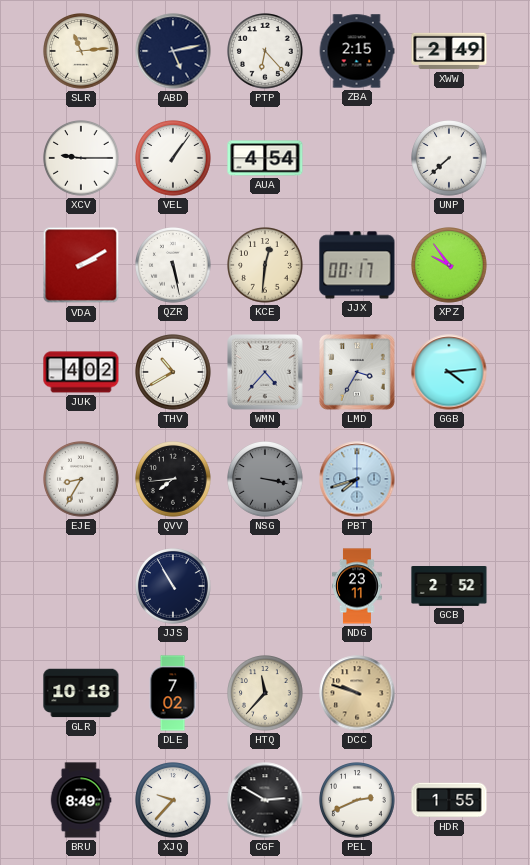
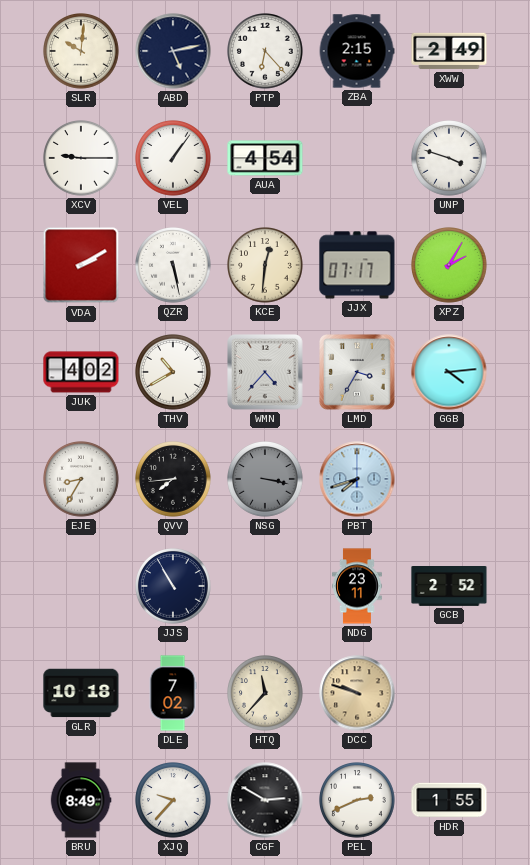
SLR: 11:14 -> 10:01
UNP: 7:38 -> 3:48
JJX: 00:17 -> 07:17
XPZ: 9:54 -> 2:05
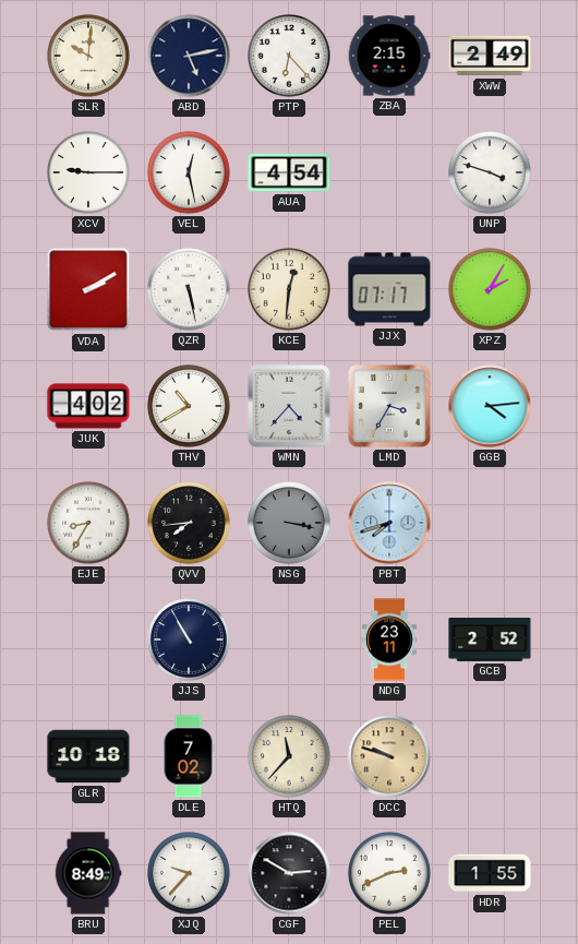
VEL: 1:06 -> 12:28
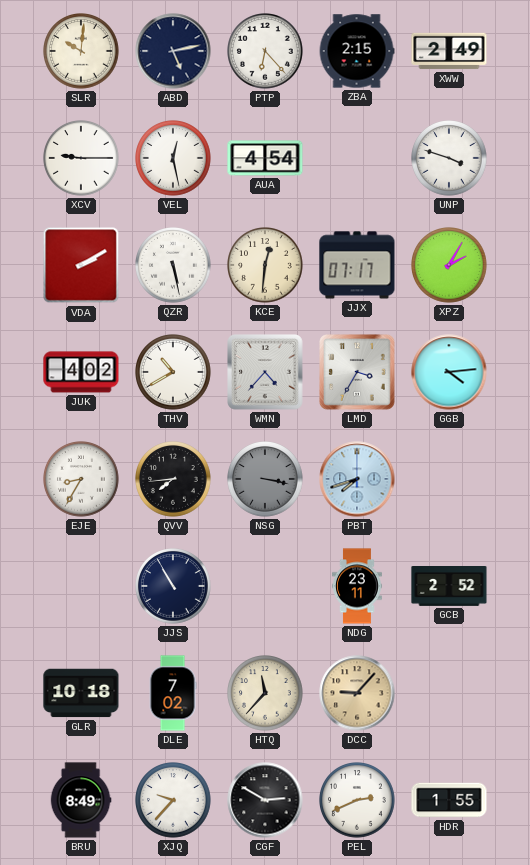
DCC: 9:48 -> 9:07
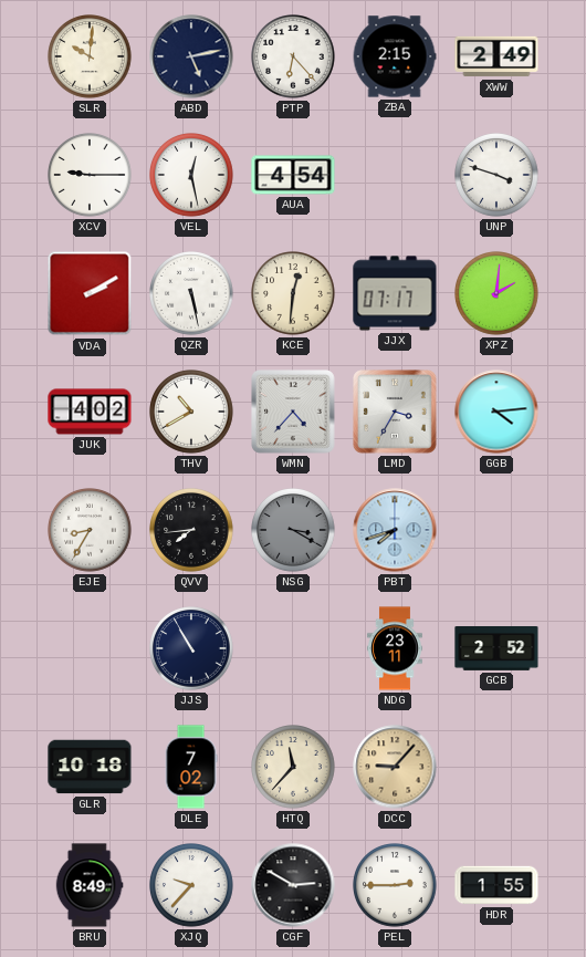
XPZ: 2:05 -> 2:01
NSG: 3:17 -> 3:20
PEL: 2:41 -> 2:45
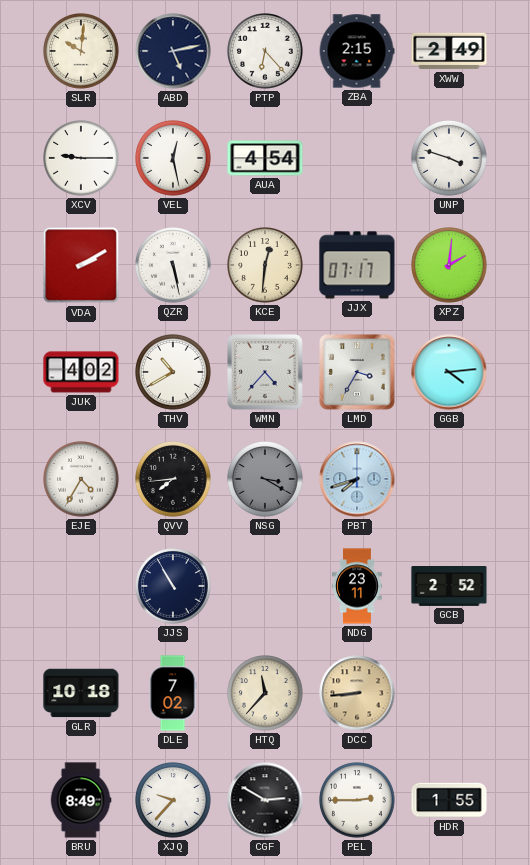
EJE: 8:35 -> 4:35
DCC: 9:07 -> 8:44
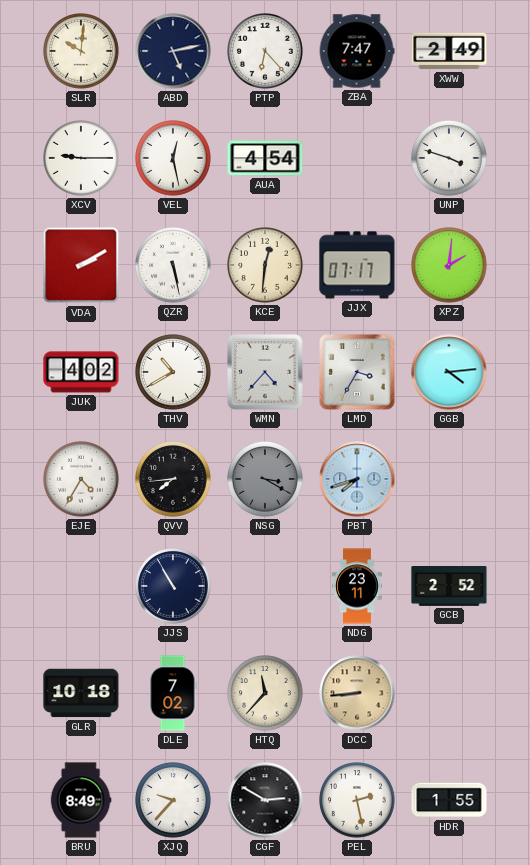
ZBA: 2:15 -> 7:47
PEL: 2:45 -> 2:28
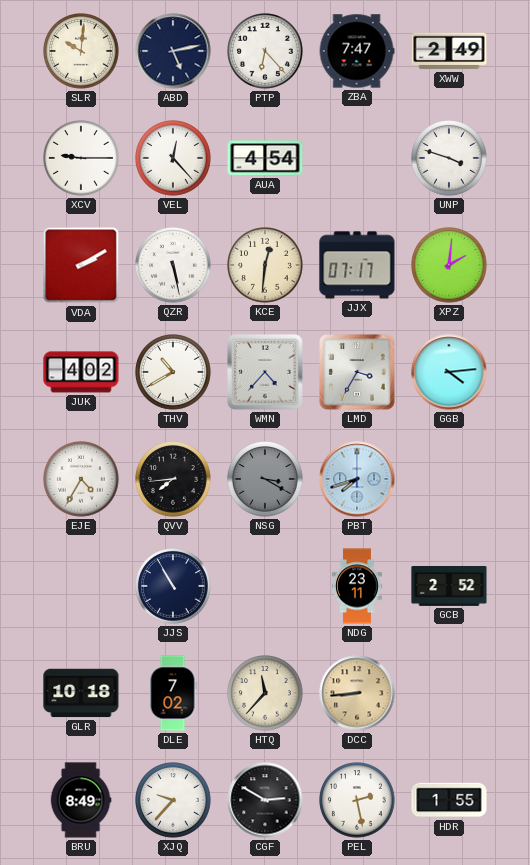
VEL: 12:28 -> 12:23
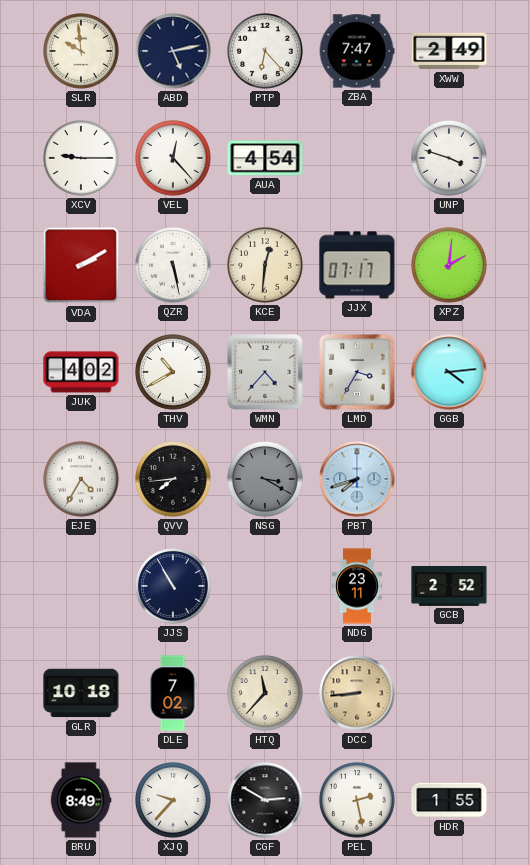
SLR: 10:01 -> 9:59
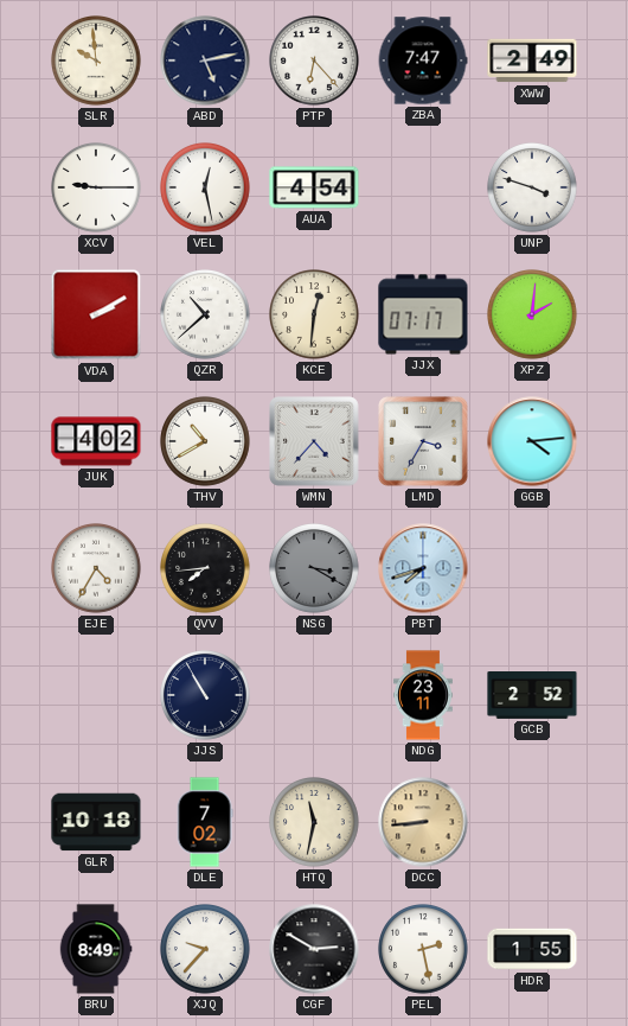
VEL: 12:23 -> 12:28
QZR: 5:28 -> 10:38
HTQ: 11:37 -> 11:32
